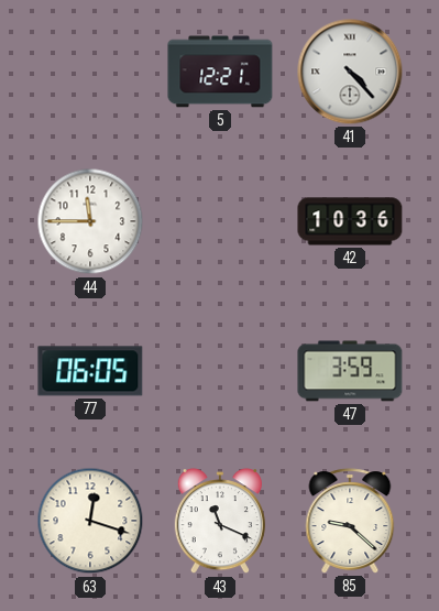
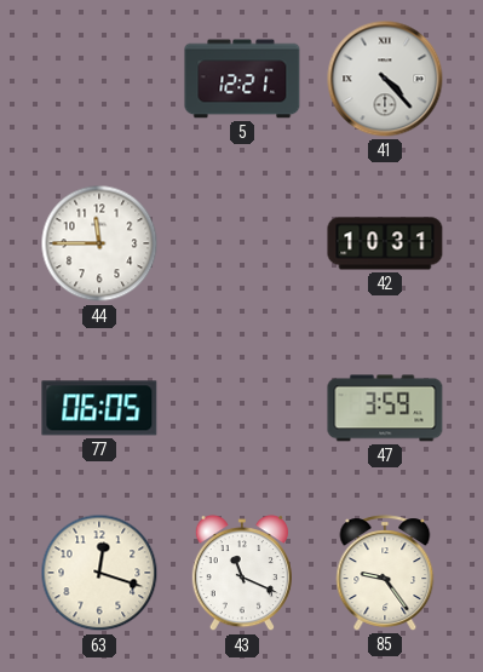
42: 10:36 -> 10:31
85: 9:22 -> 9:24
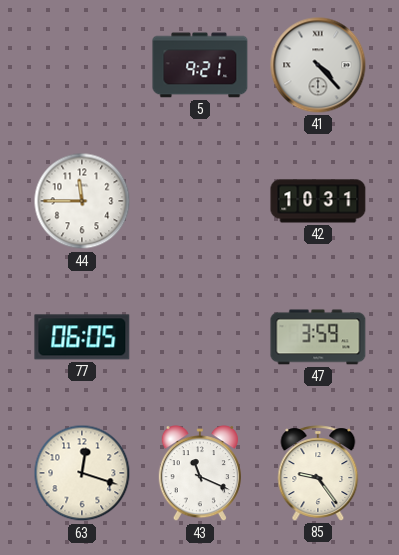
5: 12:21 -> 9:21
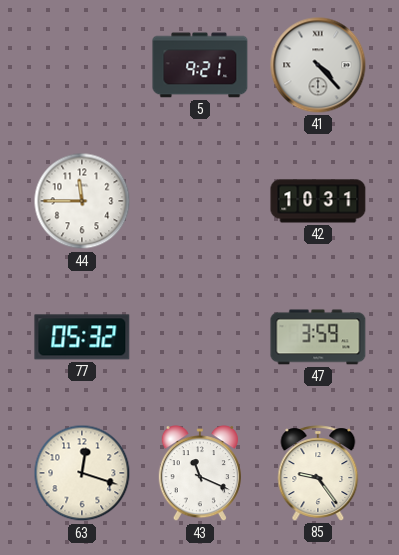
77: 06:05 -> 05:32
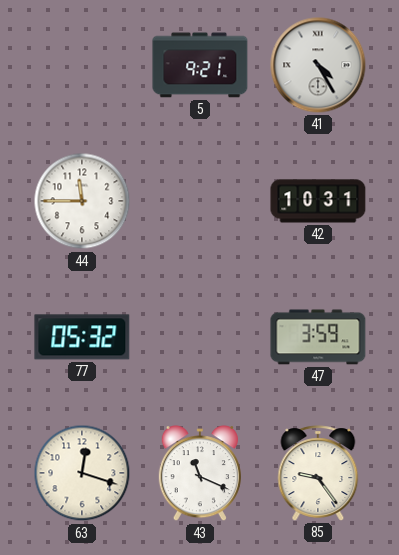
41: 4:23 -> 4:25
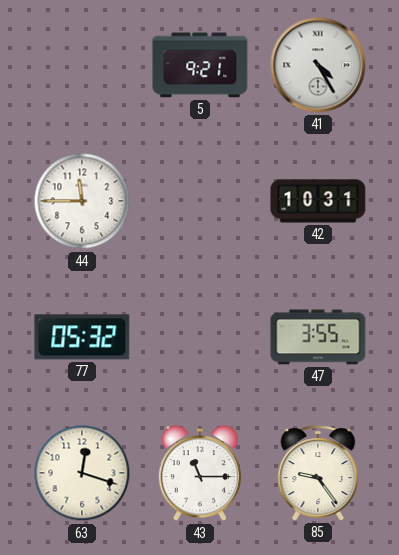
47: 3:59 -> 3:55
43: 11:19 -> 11:15
